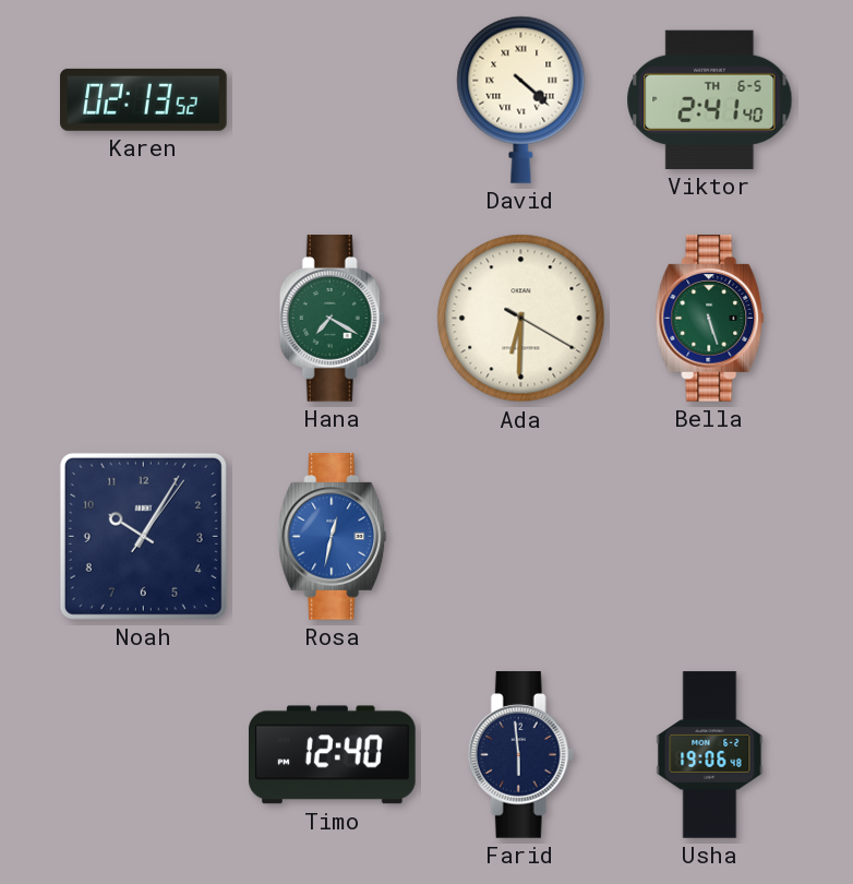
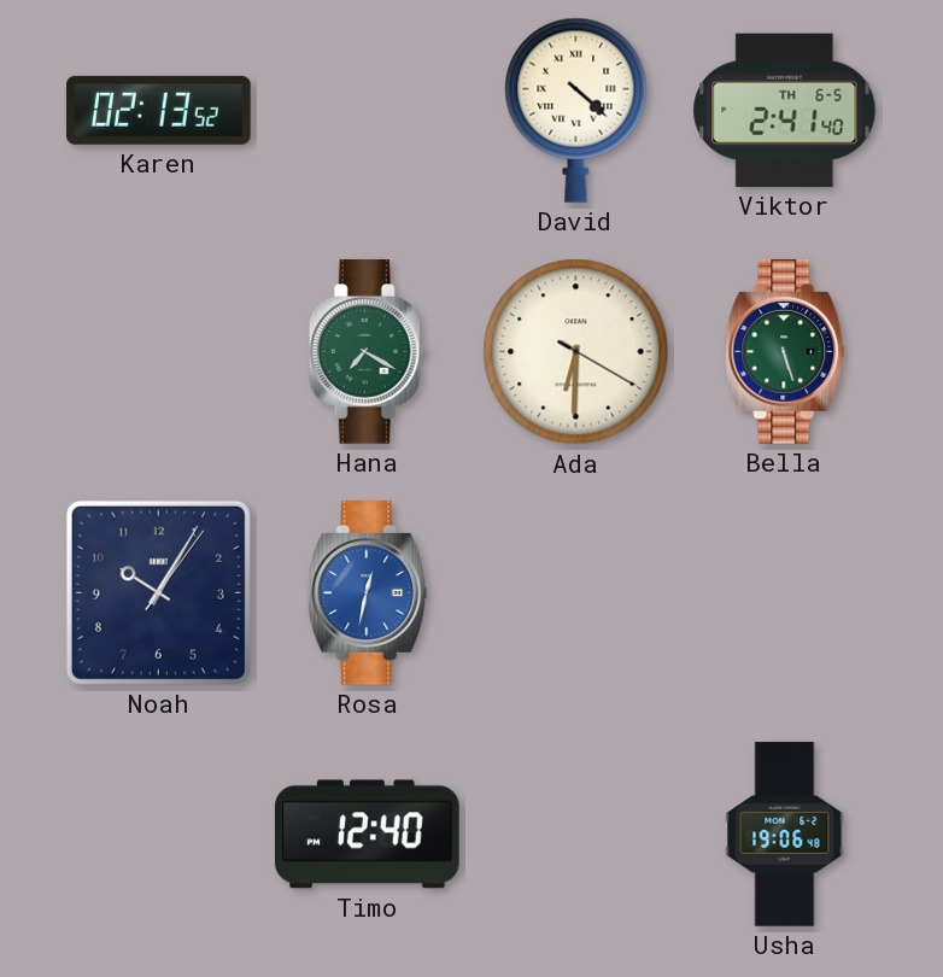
Farid: 5:59 -> none
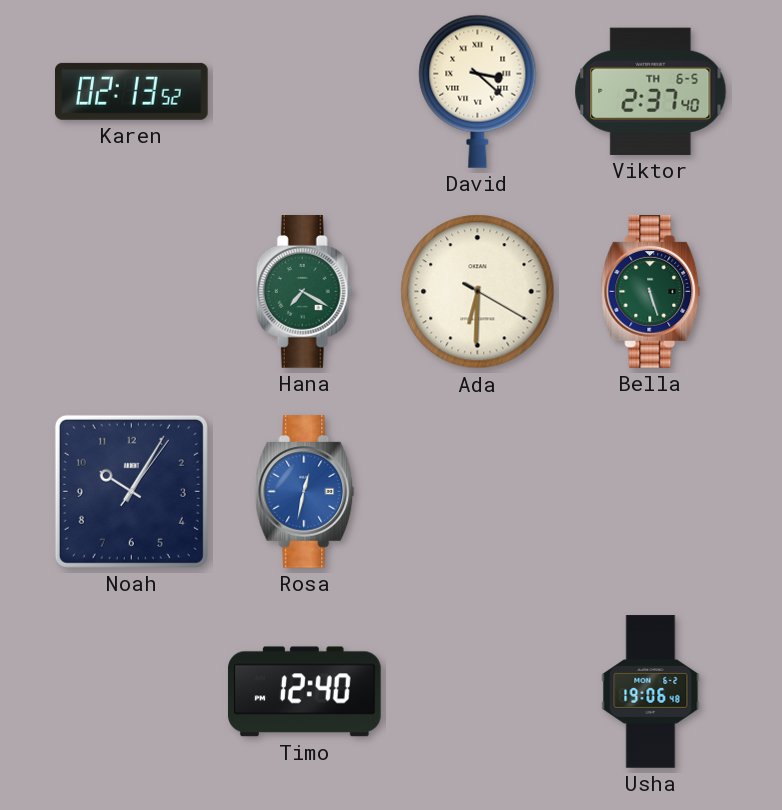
David: 4:22 -> 3:22
Viktor: 2:41 -> 2:37
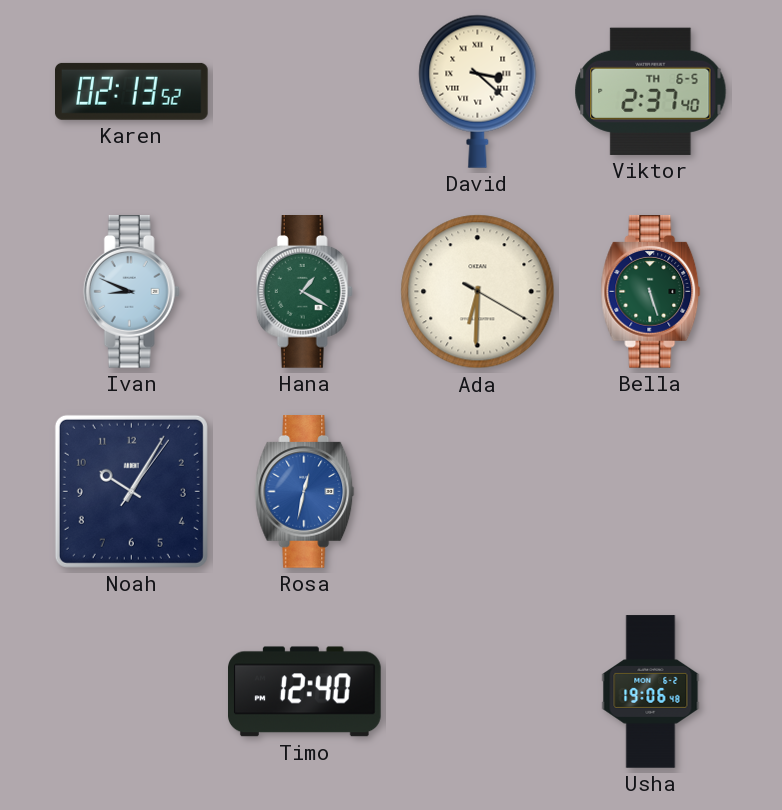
Ivan: none -> 8:49
Hana: 7:20 -> 1:20
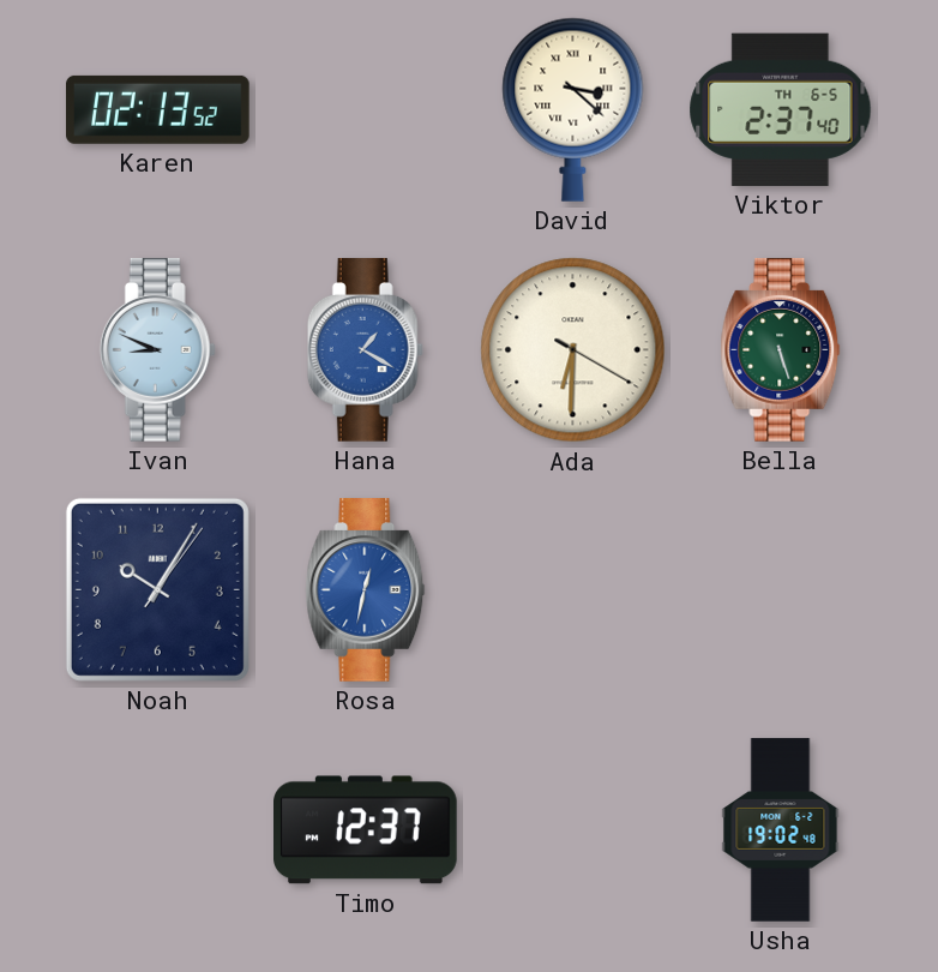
Hana dial: green -> blue
Timo: 12:40 -> 12:37
Usha: 19:06 -> 19:02
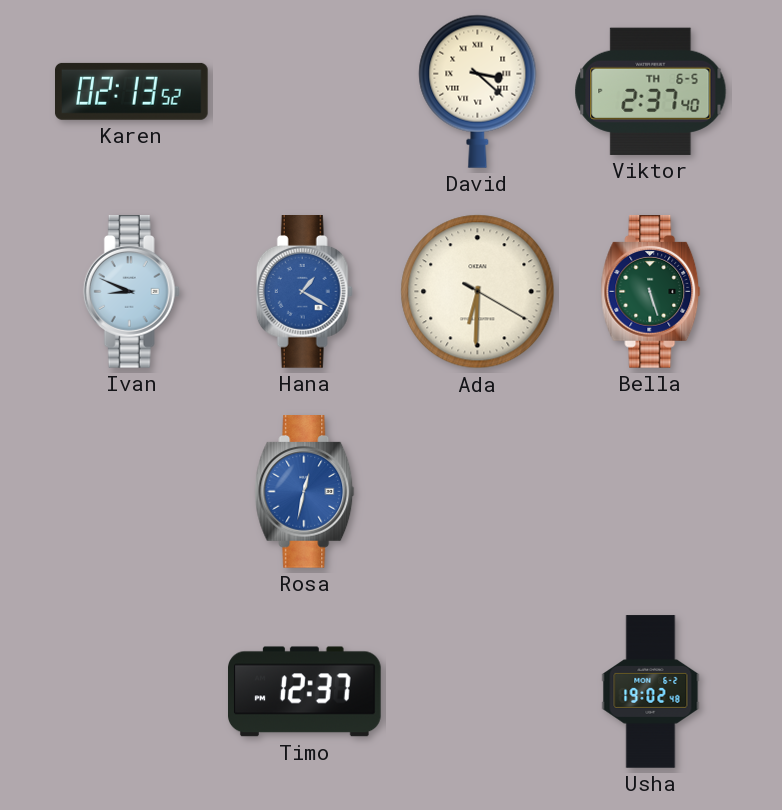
Noah: 10:05 -> none
